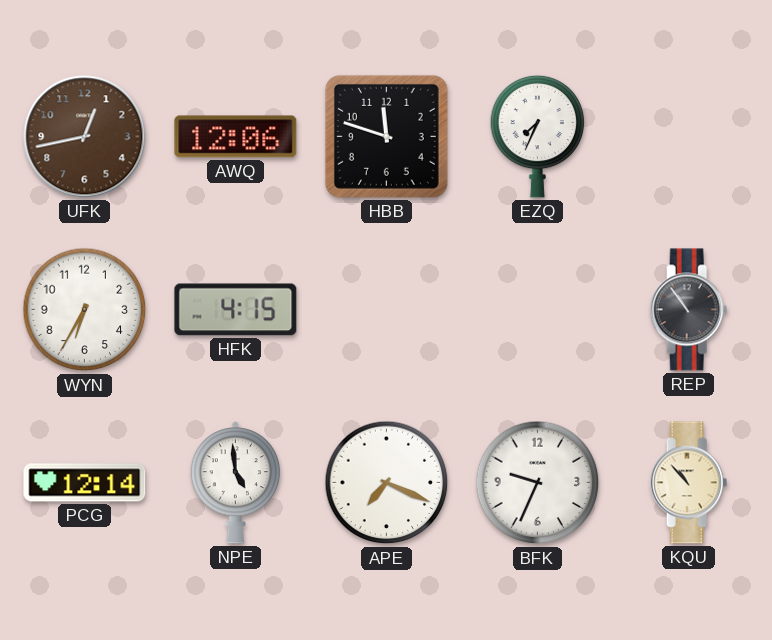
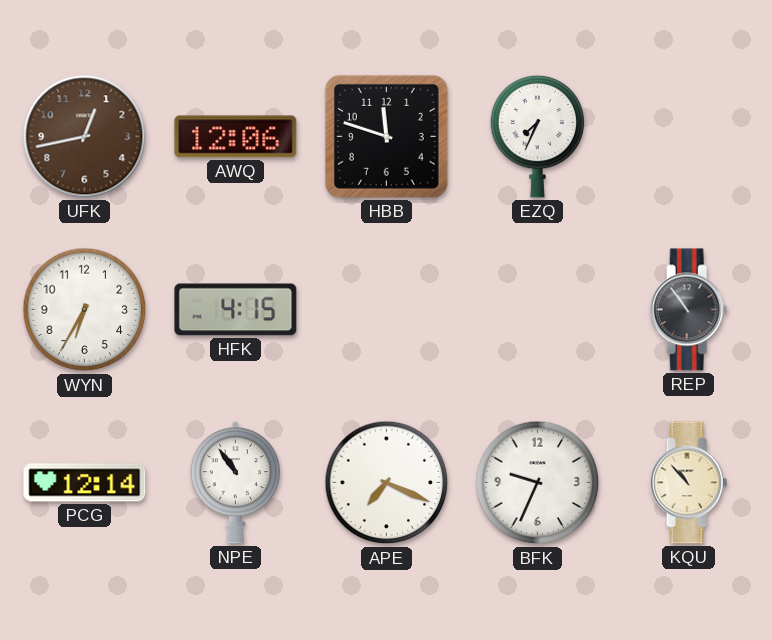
NPE: 4:59 -> 10:54
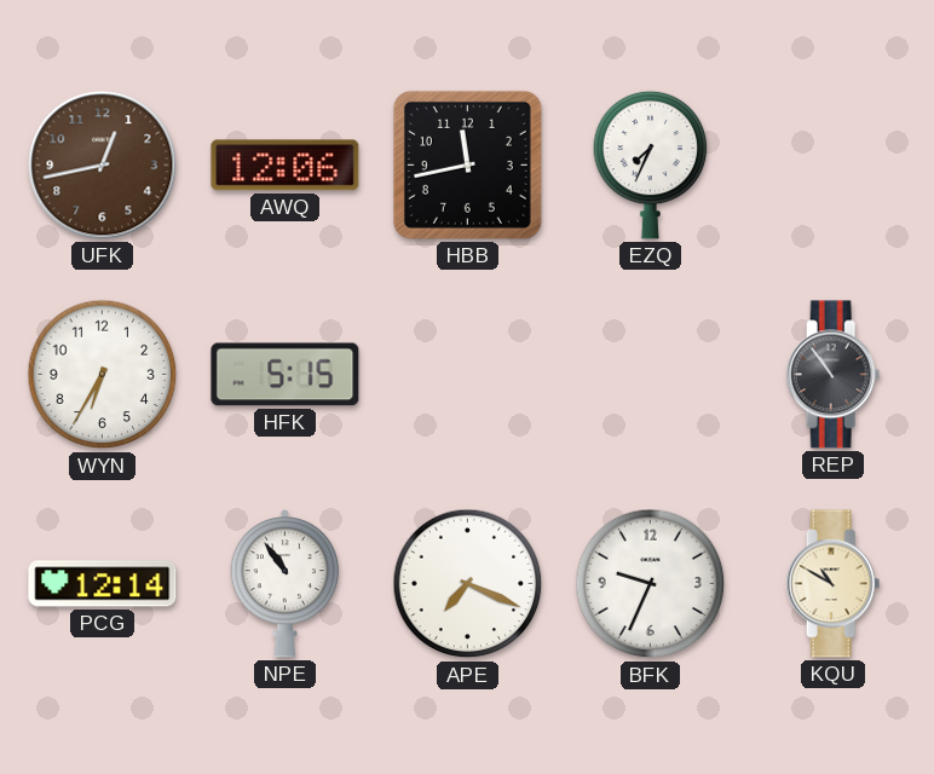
HBB: 11:48 -> 11:43
HFK: 4:15 -> 5:15
KQU: 10:53 -> 10:50
